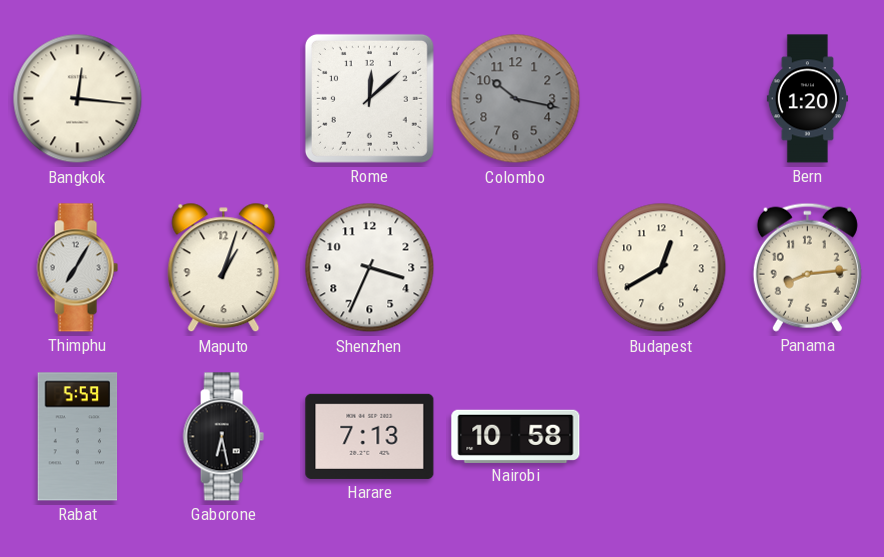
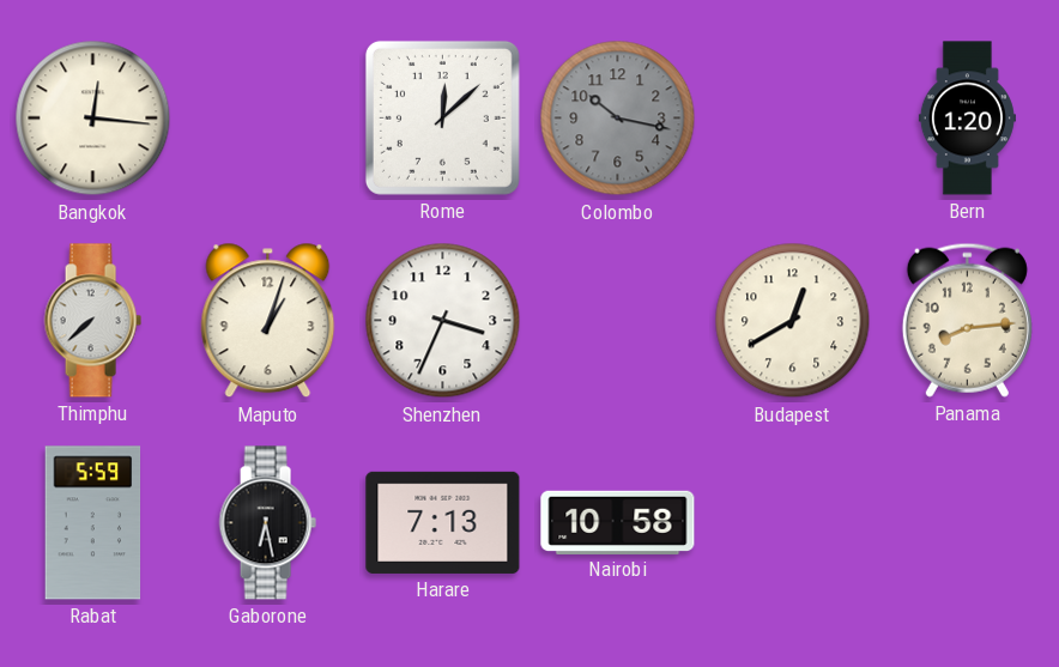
Thimphu: 7:05 -> 7:38
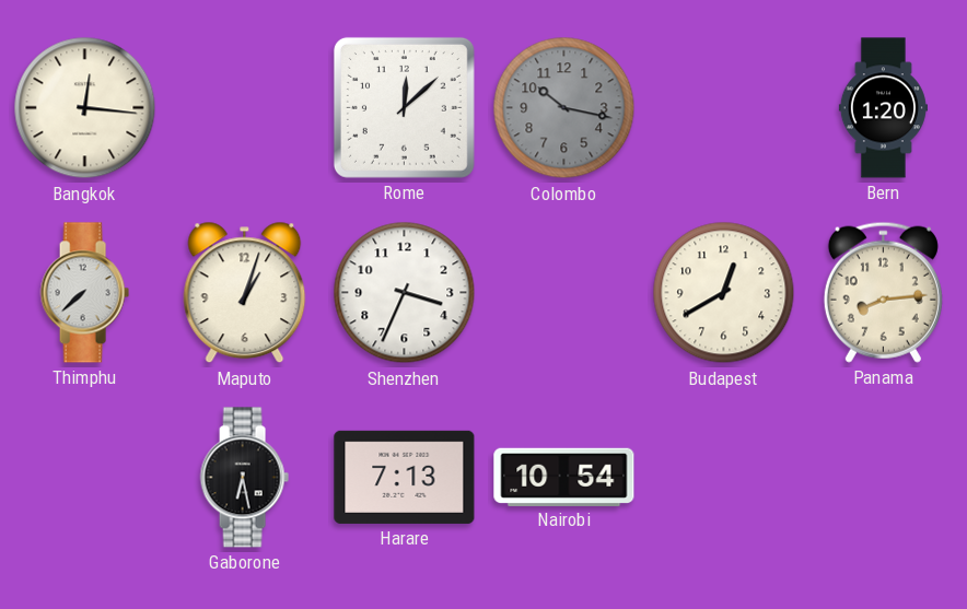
Rabat: 5:59 -> none
Nairobi: 10:58 -> 10:54
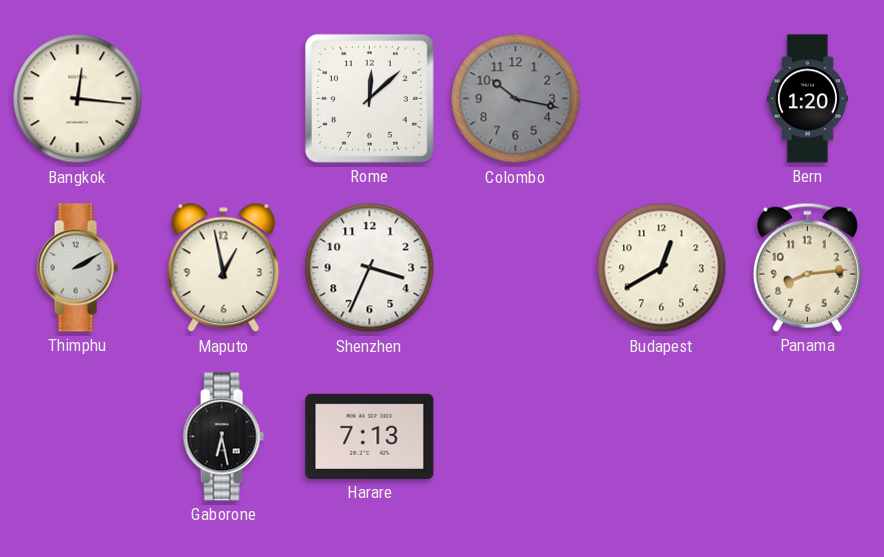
Thimphu: 7:38 -> 2:10
Maputo: 1:03 -> 12:58
Nairobi: 10:54 -> none
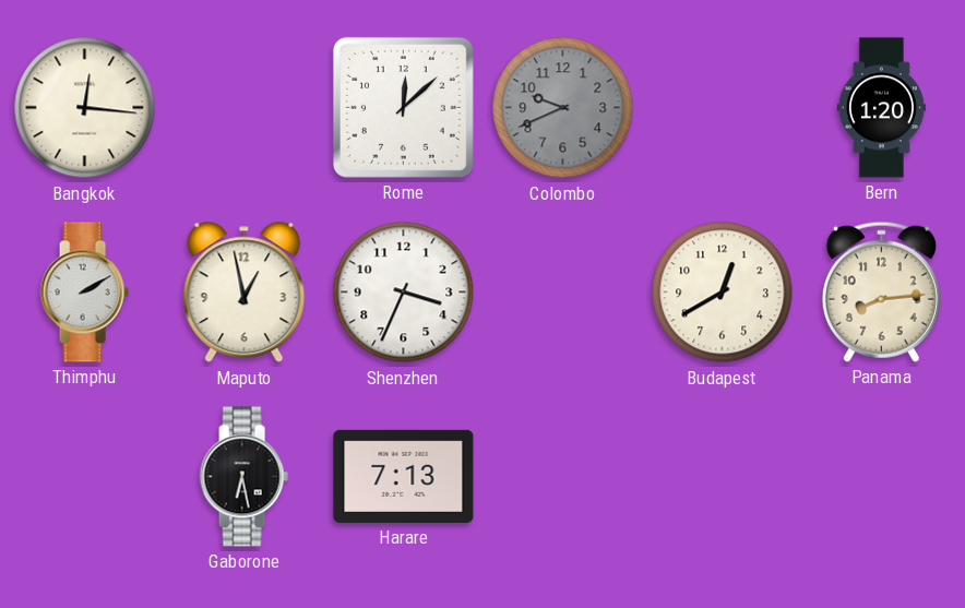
Colombo: 10:17 -> 9:41
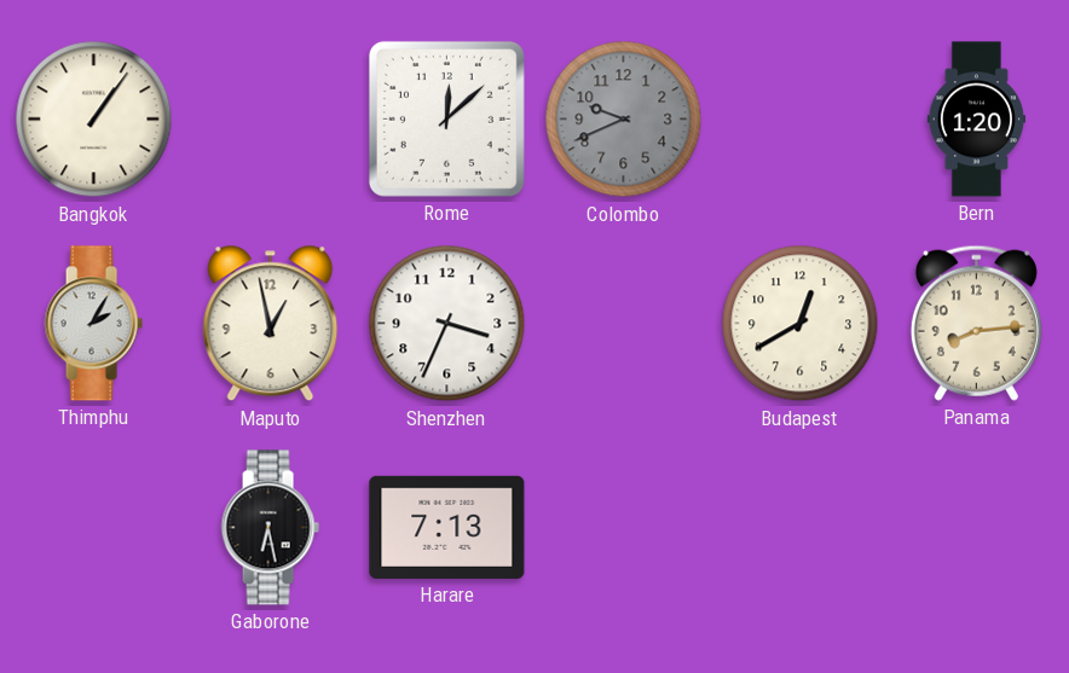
Bangkok: 12:16 -> 1:06
Thimphu: 2:10 -> 2:05
